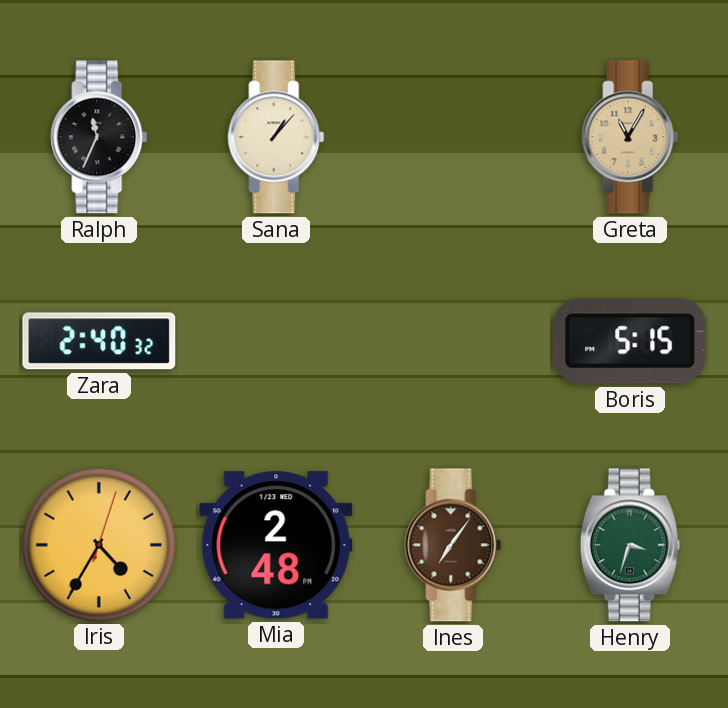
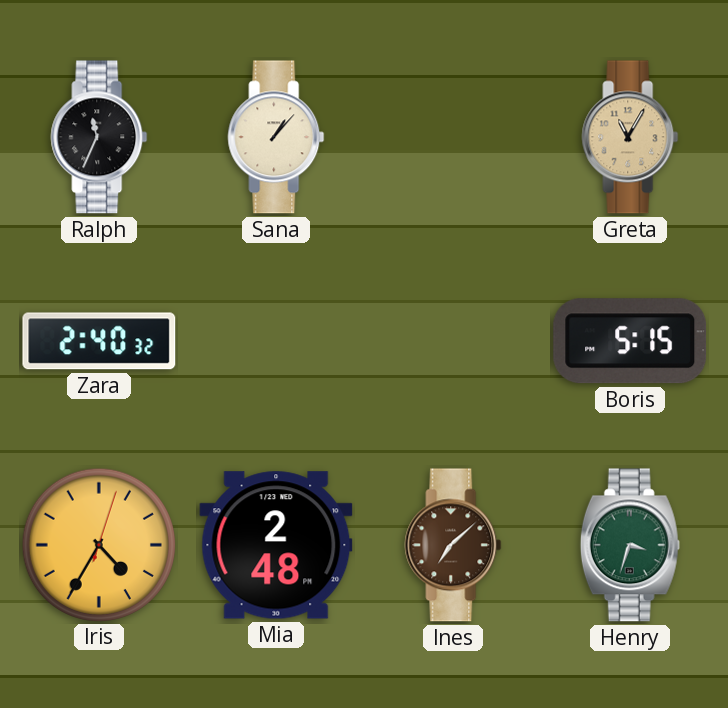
Ines: 7:06 -> 7:08
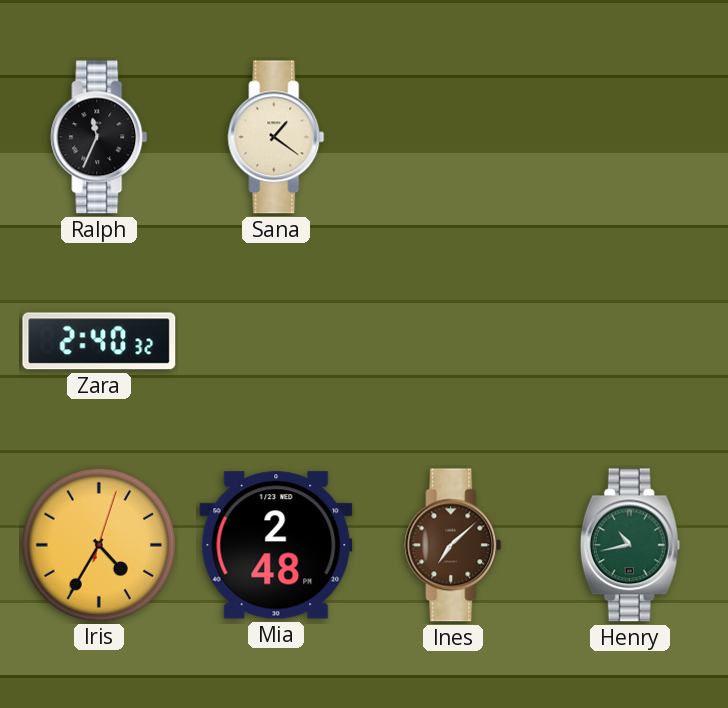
Sana: 1:07 -> 1:21
Greta: 11:05 -> none
Boris: 5:15 -> none
Henry: 3:33 -> 10:43
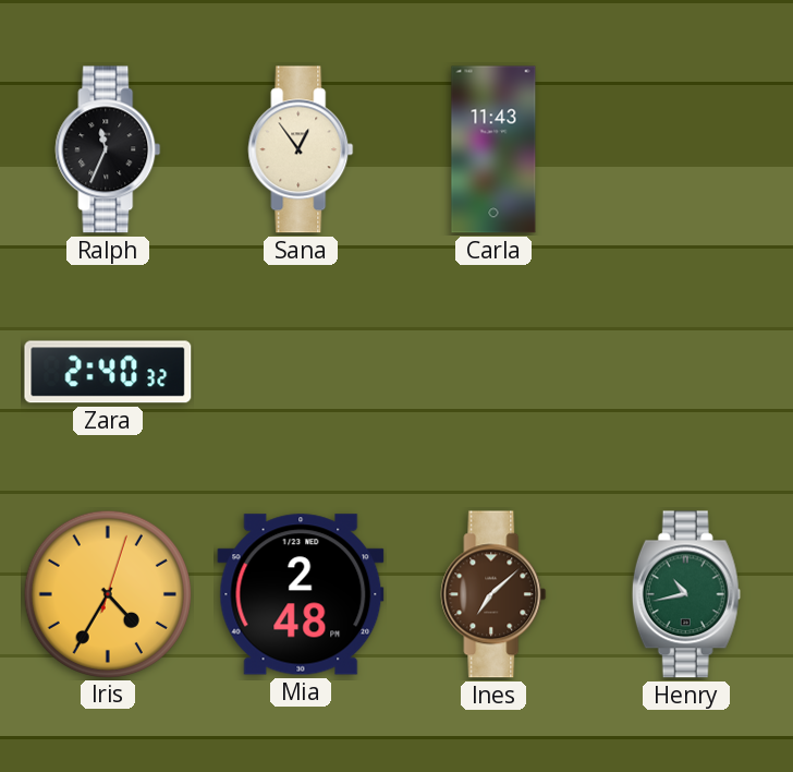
Sana: 1:21 -> 12:54
Carla: none -> 11:43
